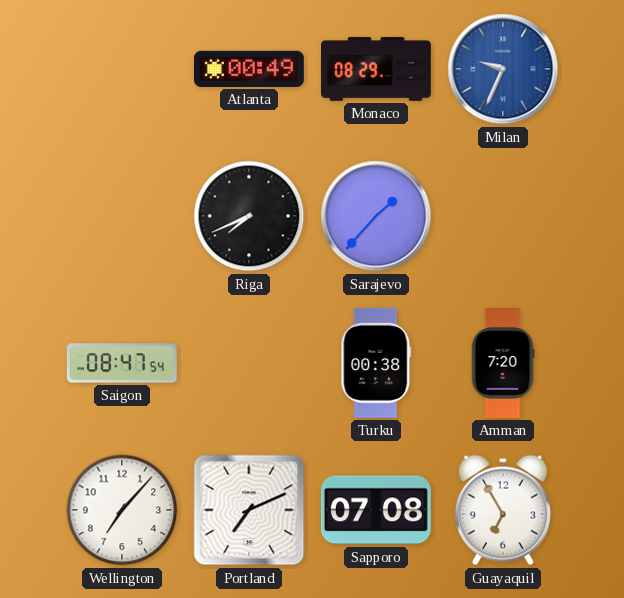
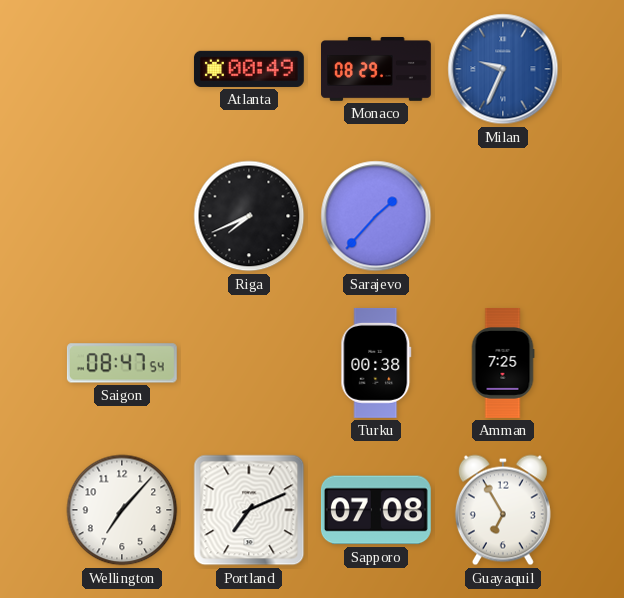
Amman: 7:20 -> 7:25
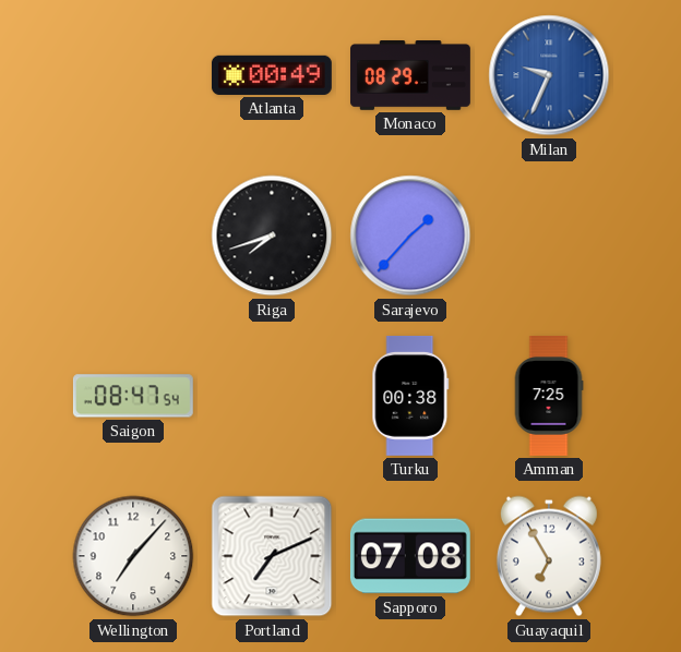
Riga: 7:41 -> 7:42
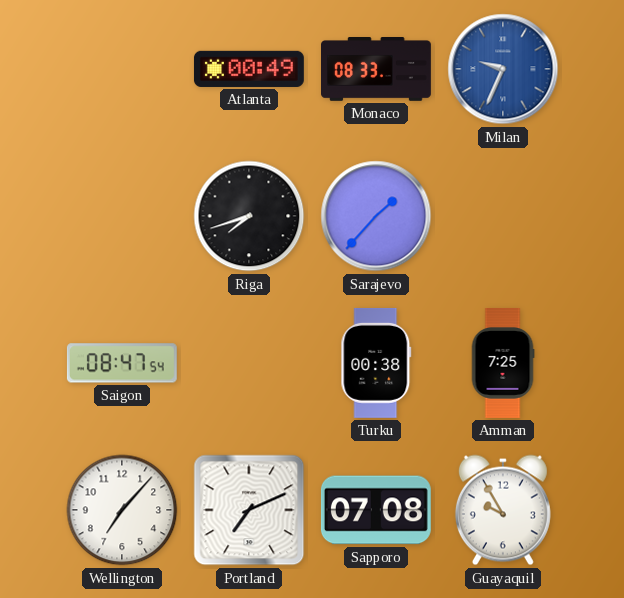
Monaco: 08:29 -> 08:33
Guayaquil: 6:55 -> 9:55
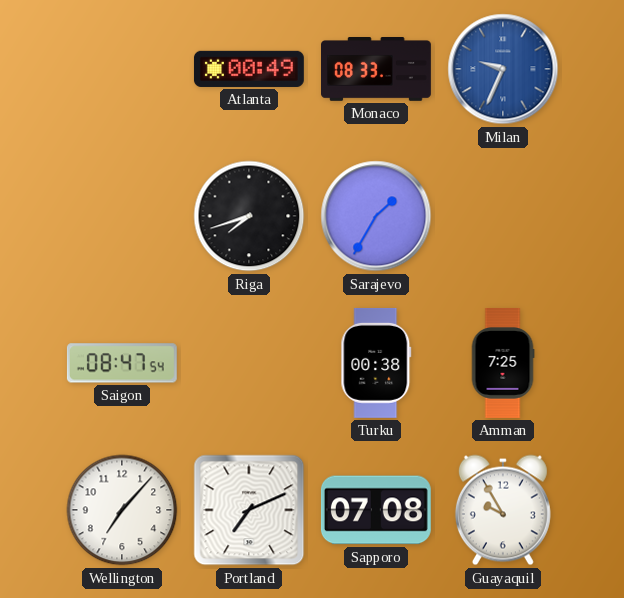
Sarajevo: 1:37 -> 1:35
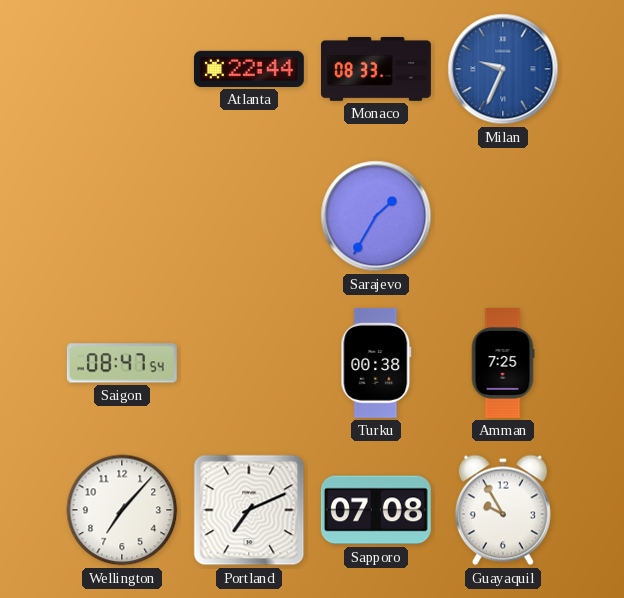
Atlanta: 00:49 -> 22:44
Riga: 7:42 -> none
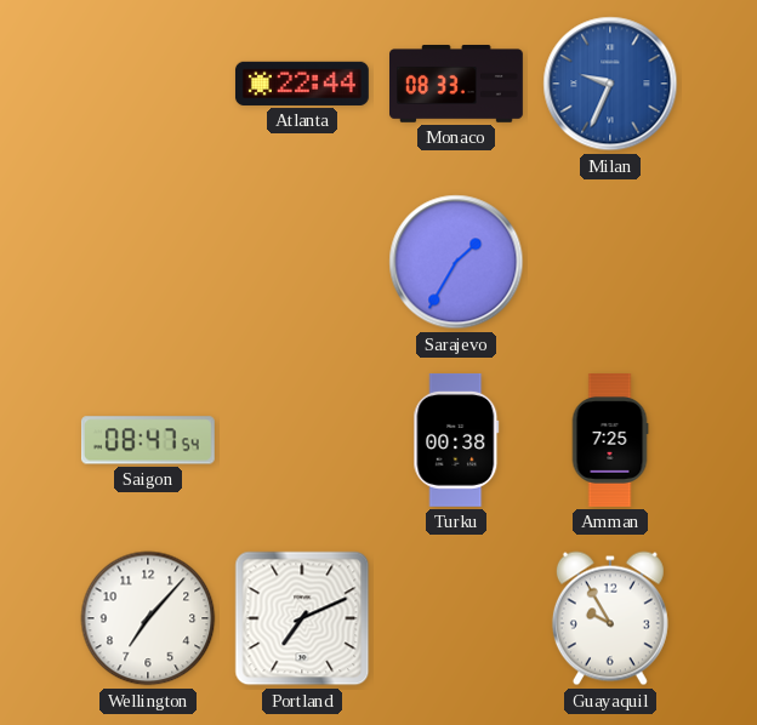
Sapporo: 07:08 -> none
